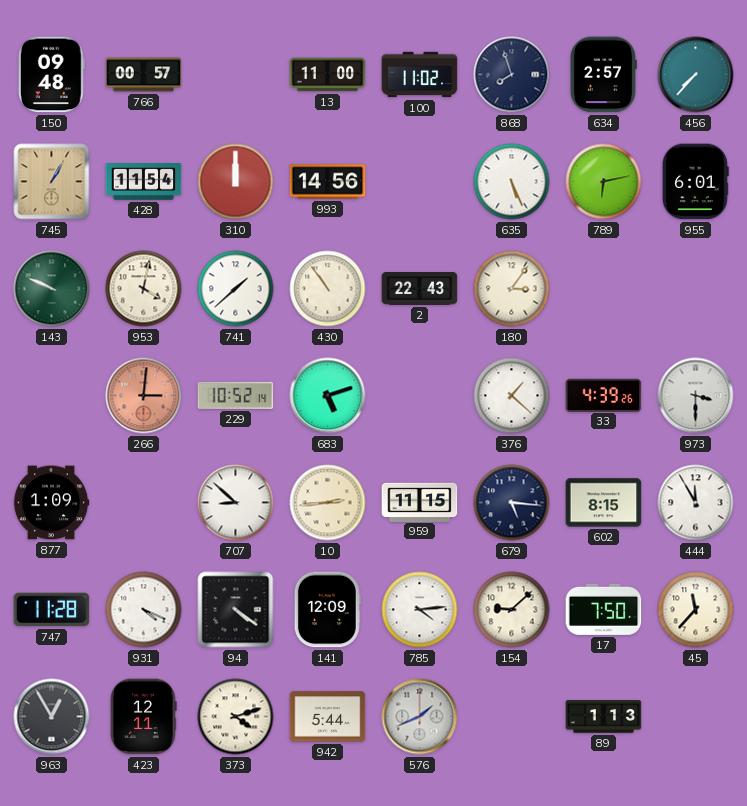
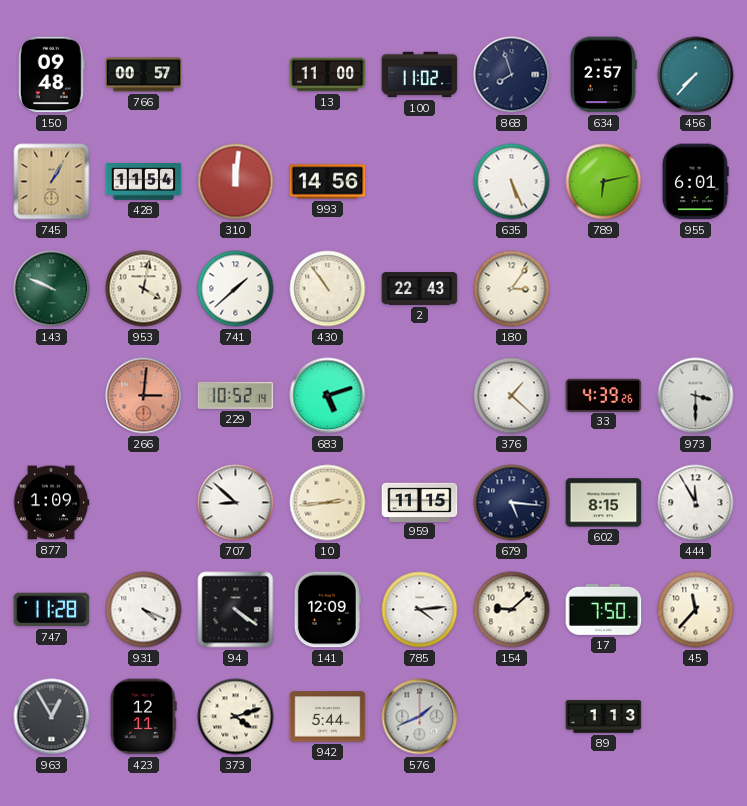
310: 12:00 -> 12:01
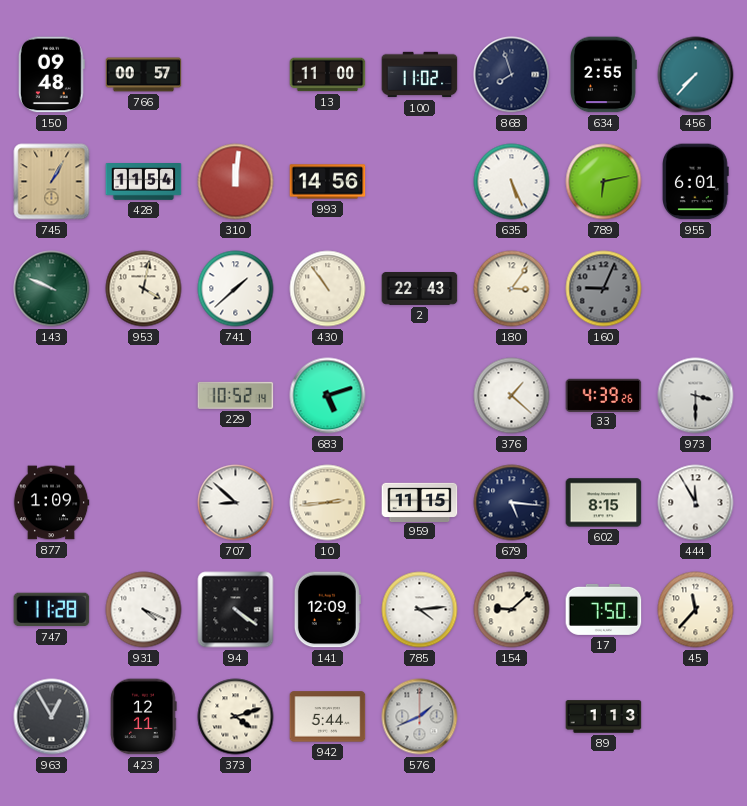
634: 2:57 -> 2:55
160: none -> 9:04
266: 3:01 -> none
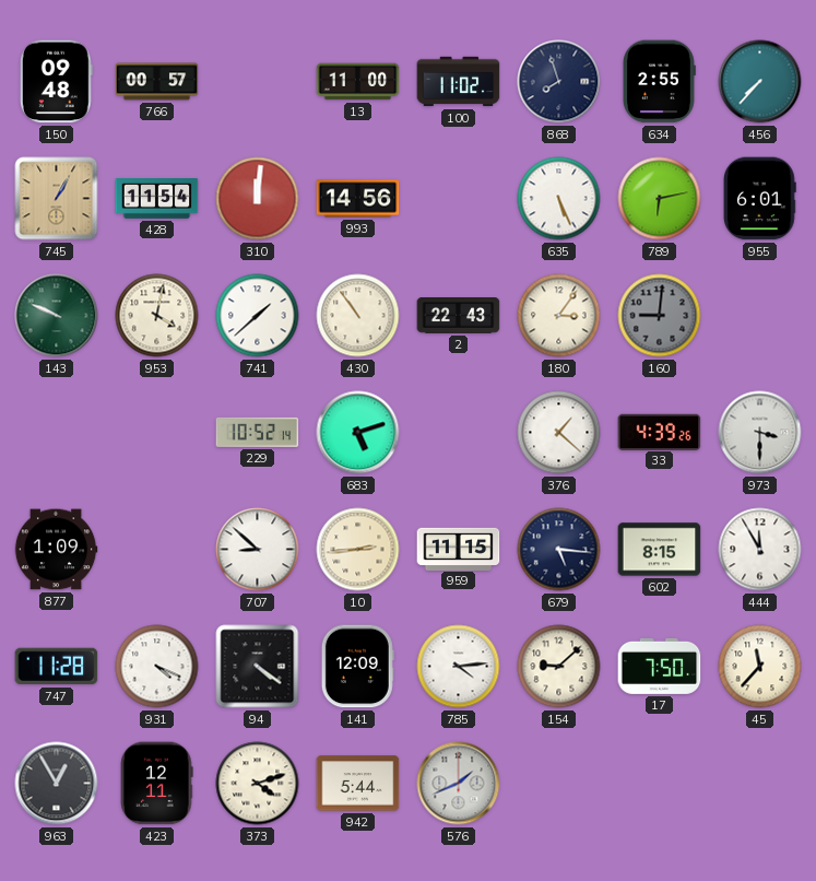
160: 9:04 -> 9:01
89: 1:13 -> none
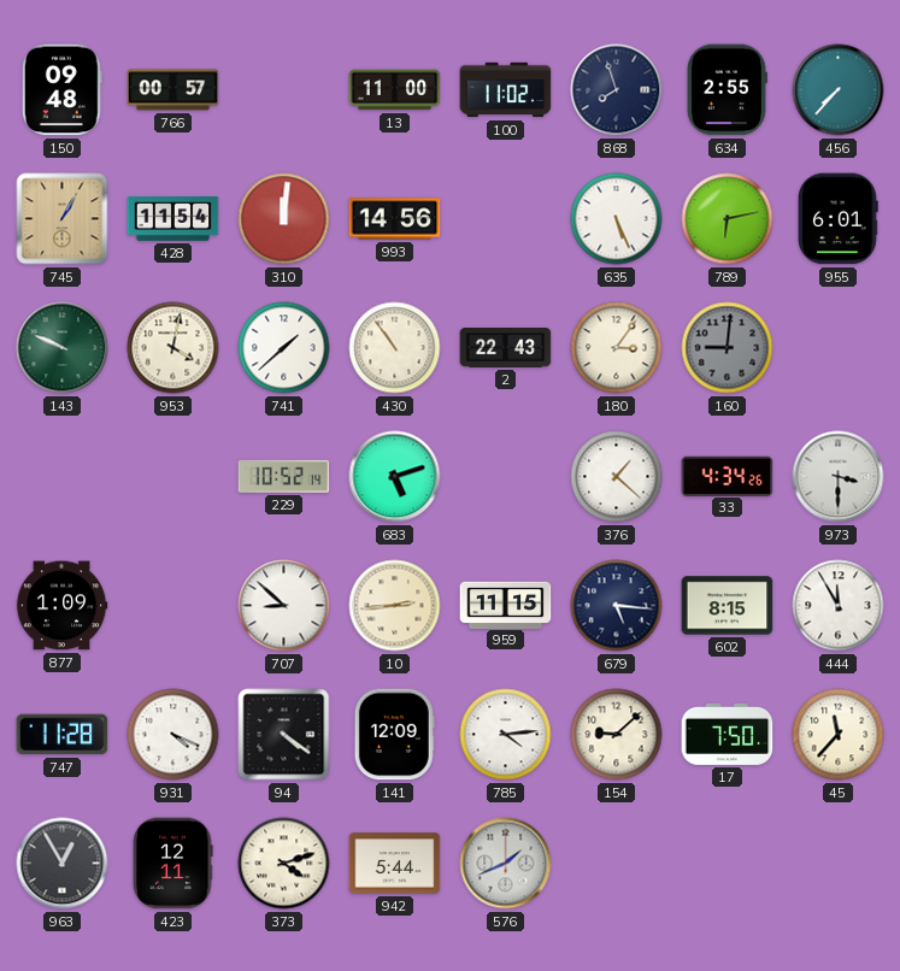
33: 4:39 -> 4:34
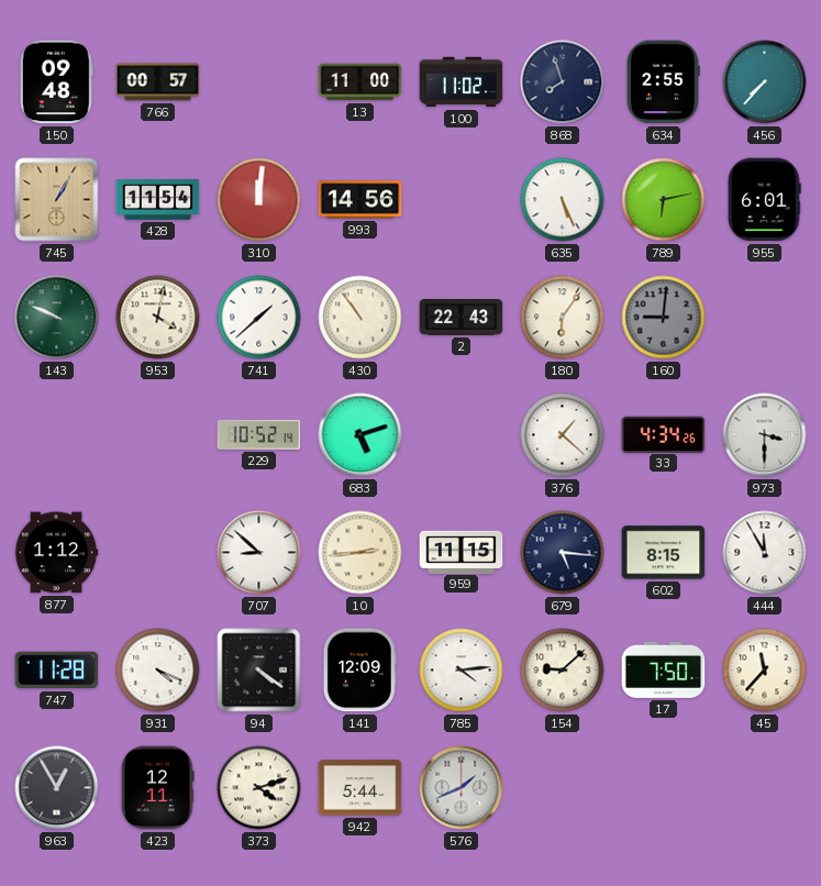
180: 3:06 -> 6:06
877: 1:09 -> 1:12
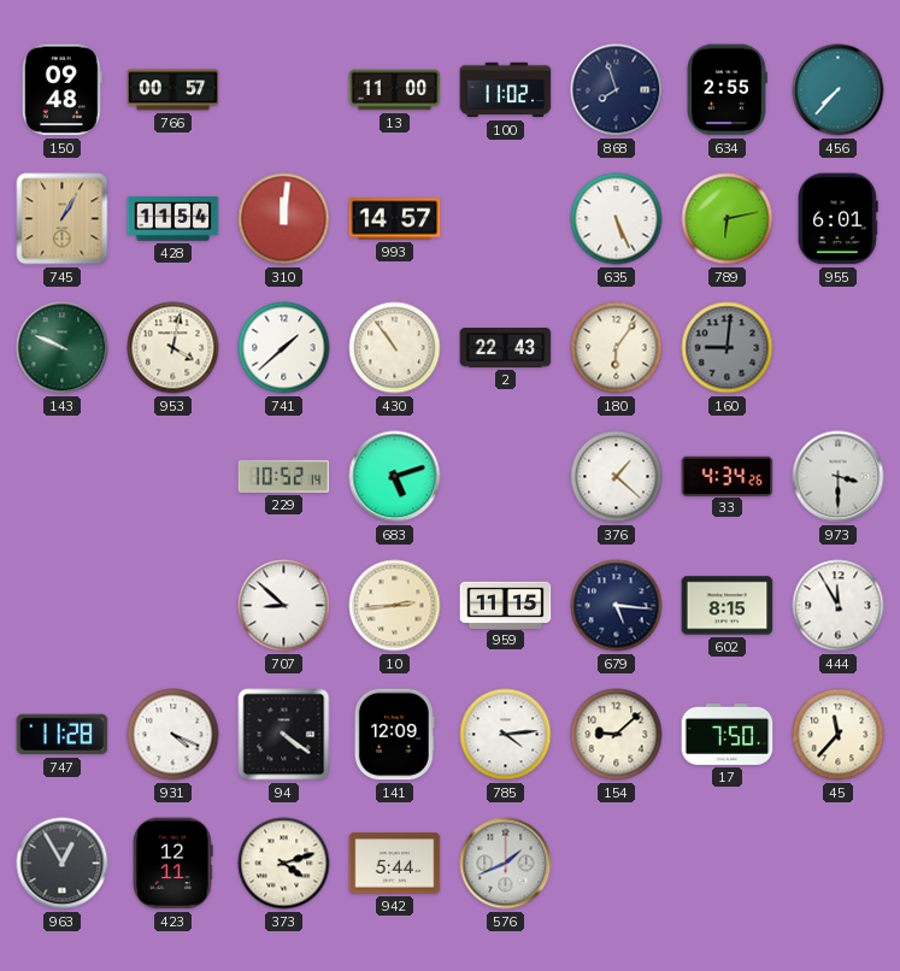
993: 14:56 -> 14:57
877: 1:12 -> none
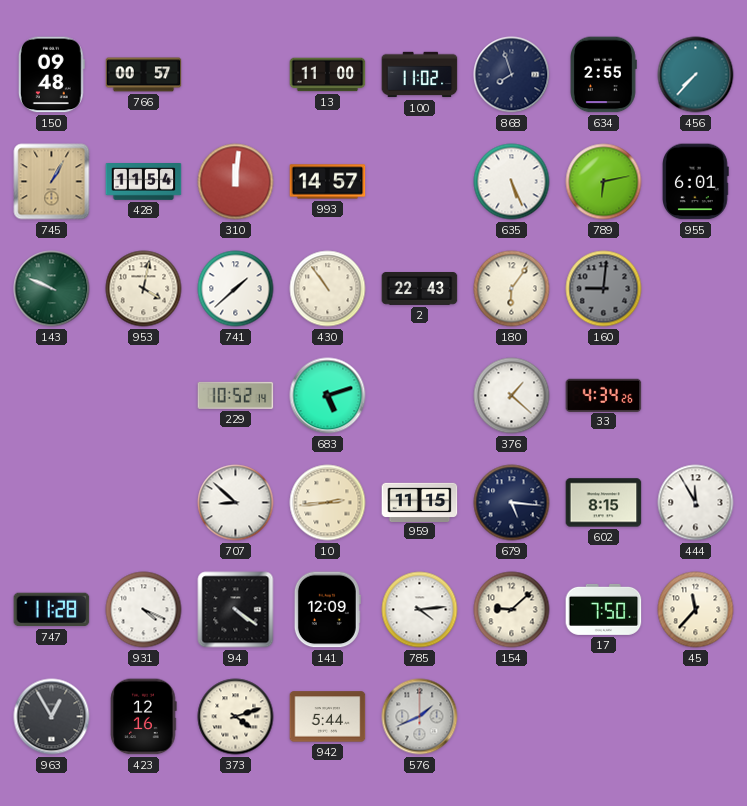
973: 3:30 -> none
423: 12:11 -> 12:16
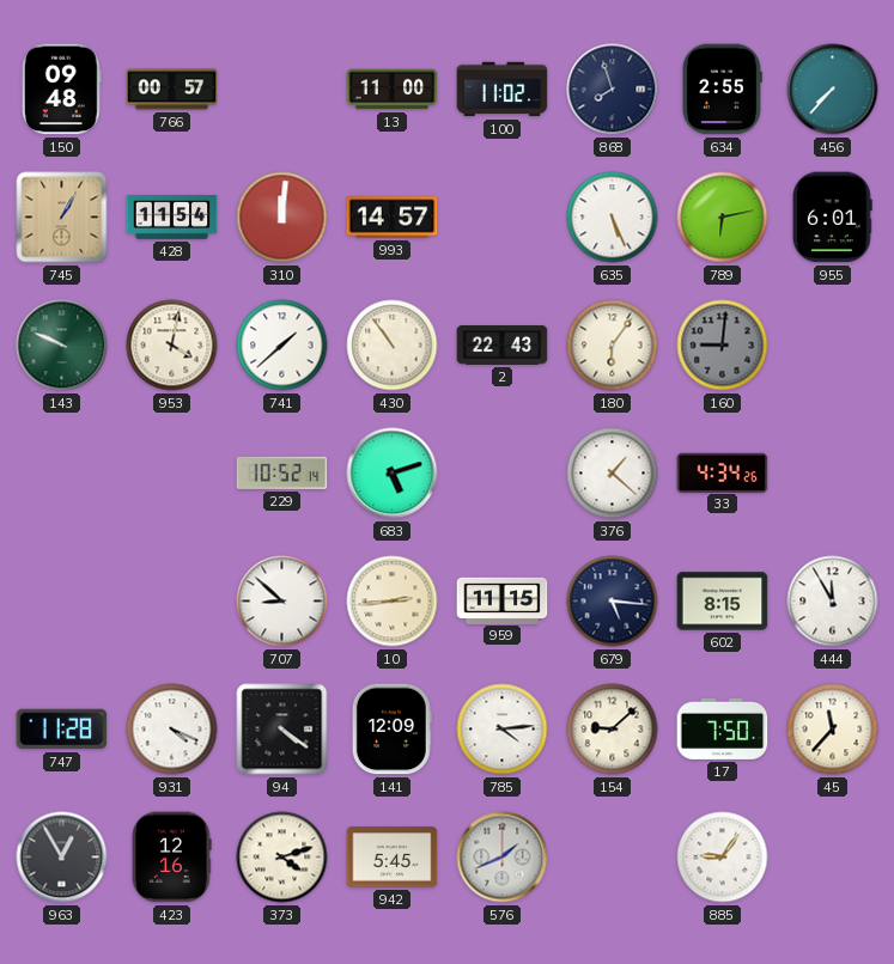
942: 5:44 -> 5:45
885: none -> 9:06
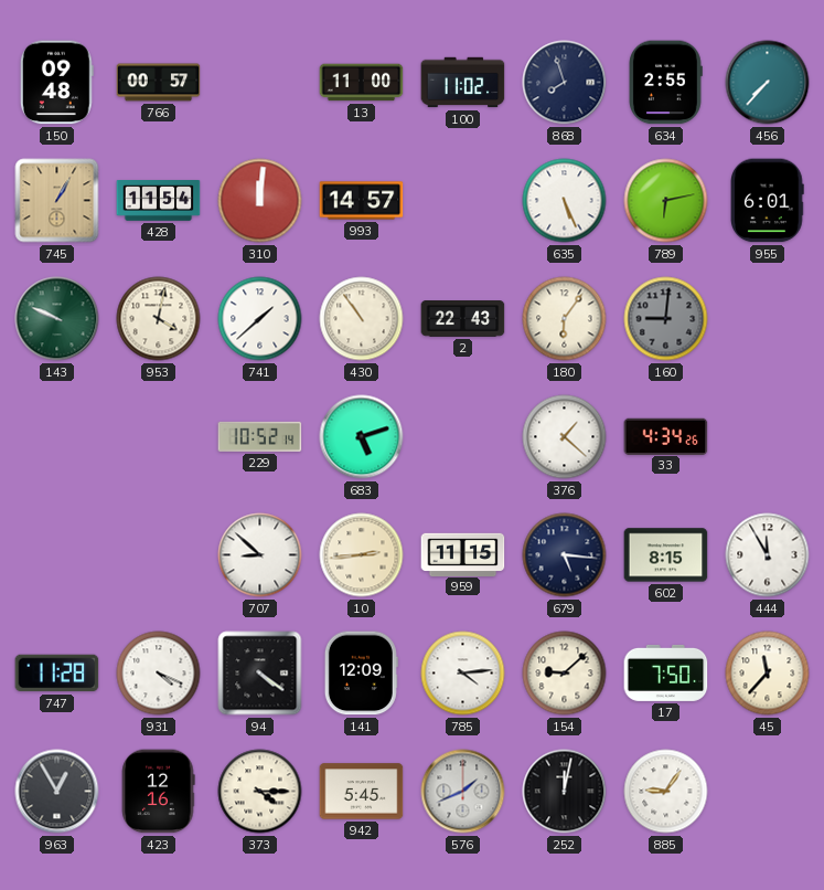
373: 4:12 -> 4:15
252: none -> 12:02
